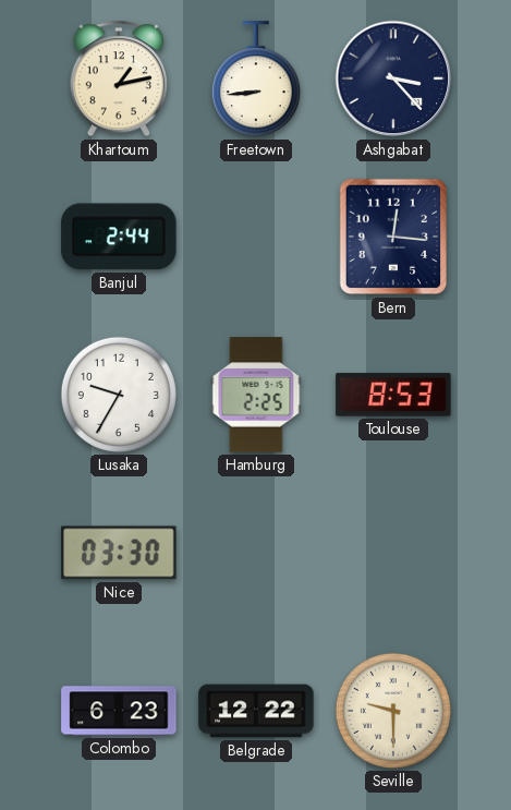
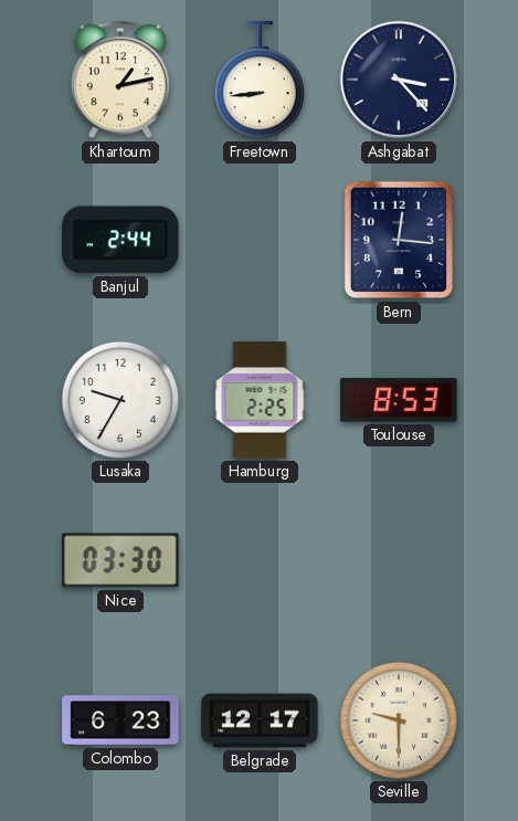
Belgrade: 12:22 -> 12:17
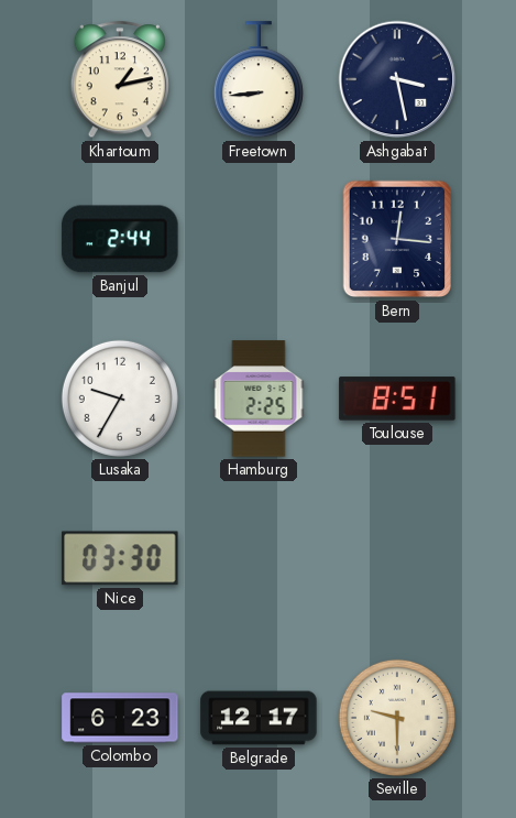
Ashgabat: 3:23 -> 3:28
Toulouse: 8:53 -> 8:51
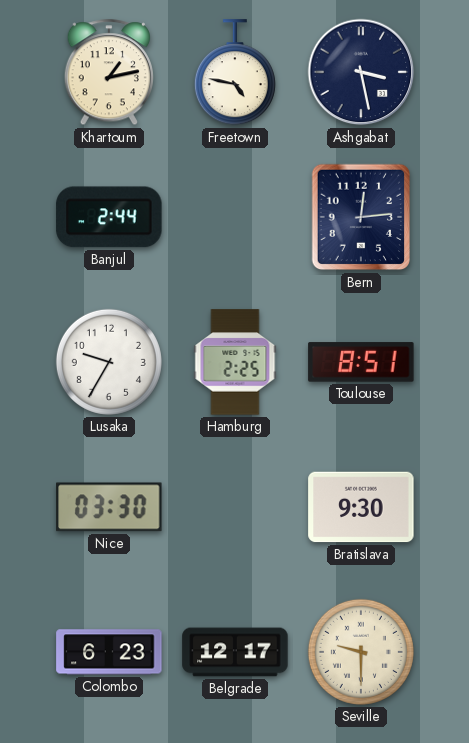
Freetown: 8:44 -> 4:47
Bern: 12:16 -> 12:14
Bratislava: none -> 9:30
